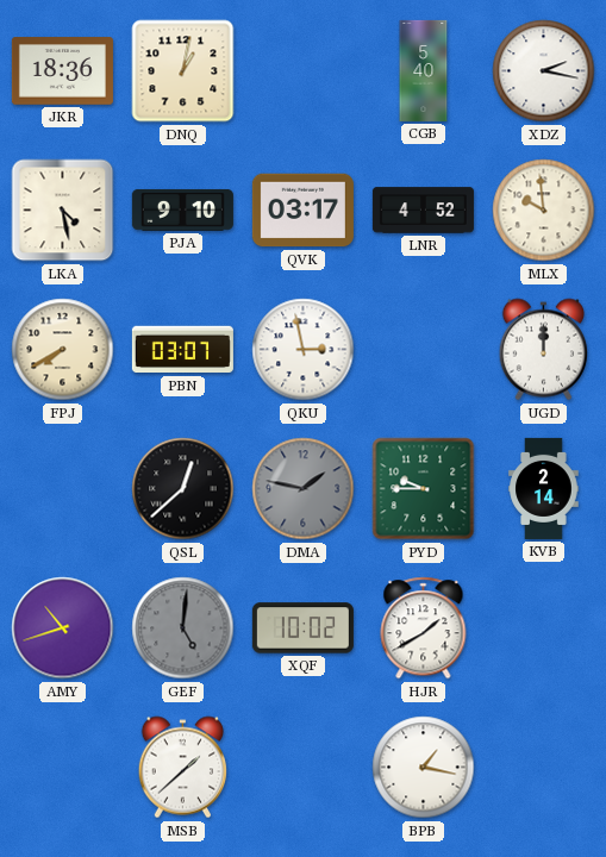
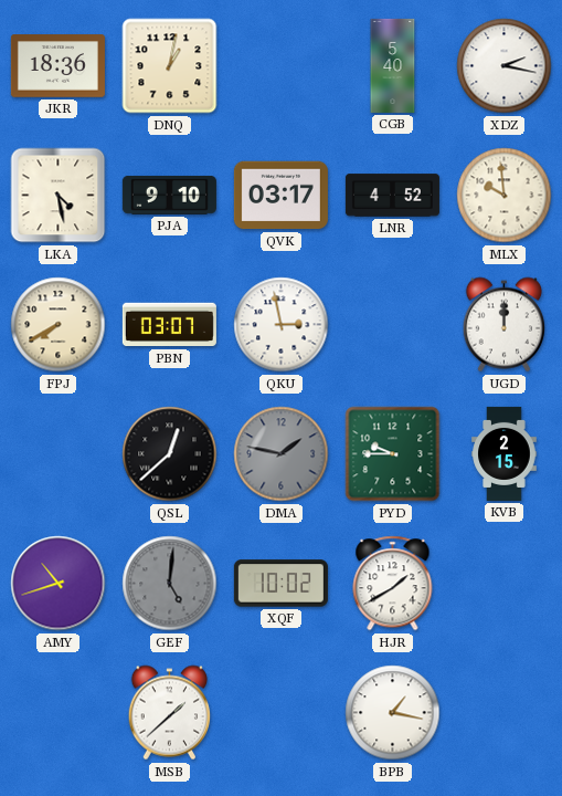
KVB: 2:14 -> 2:15
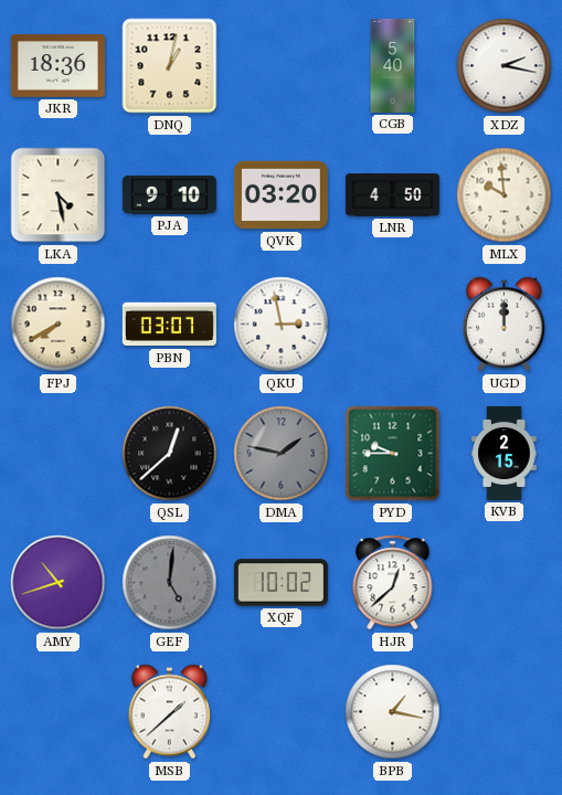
QVK: 03:17 -> 03:20
LNR: 4:52 -> 4:50
HJR: 1:40 -> 12:38
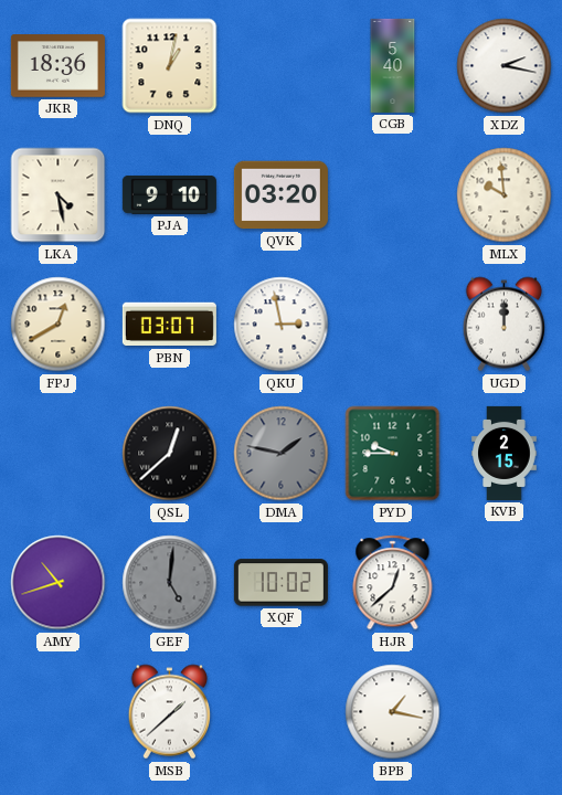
LNR: 4:50 -> none
FPJ: 7:40 -> 12:40
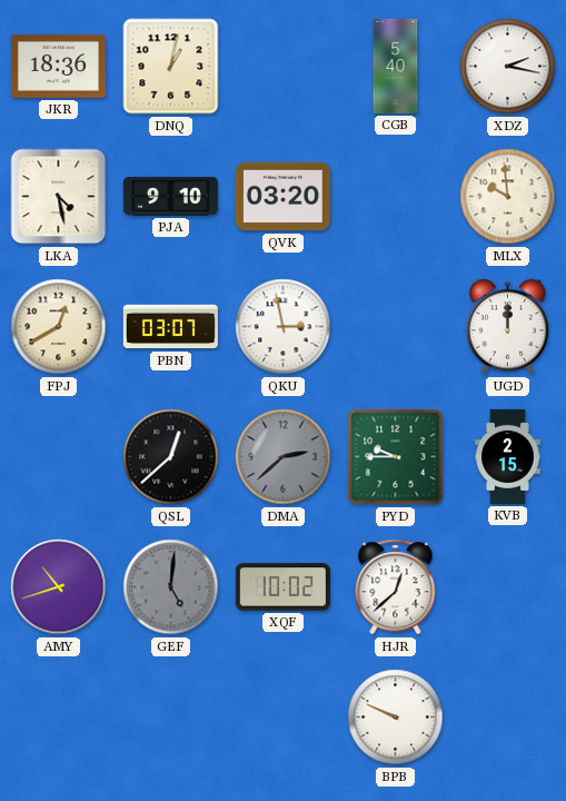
DMA: 1:47 -> 2:38
MSB: 1:38 -> none
BPB: 1:17 -> 9:49
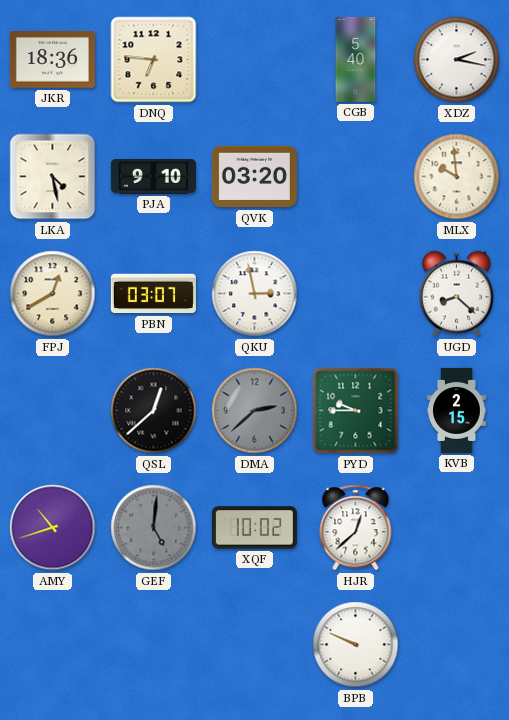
DNQ: 1:02 -> 6:46
UGD: 12:00 -> 8:22
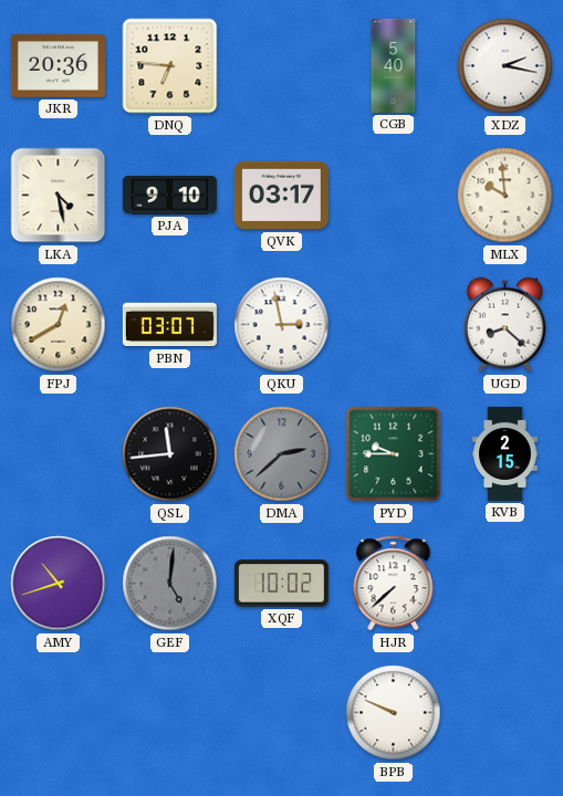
JKR: 18:36 -> 20:36
QVK: 03:20 -> 03:17
QSL: 12:38 -> 11:44
HJR: 12:38 -> 7:38
